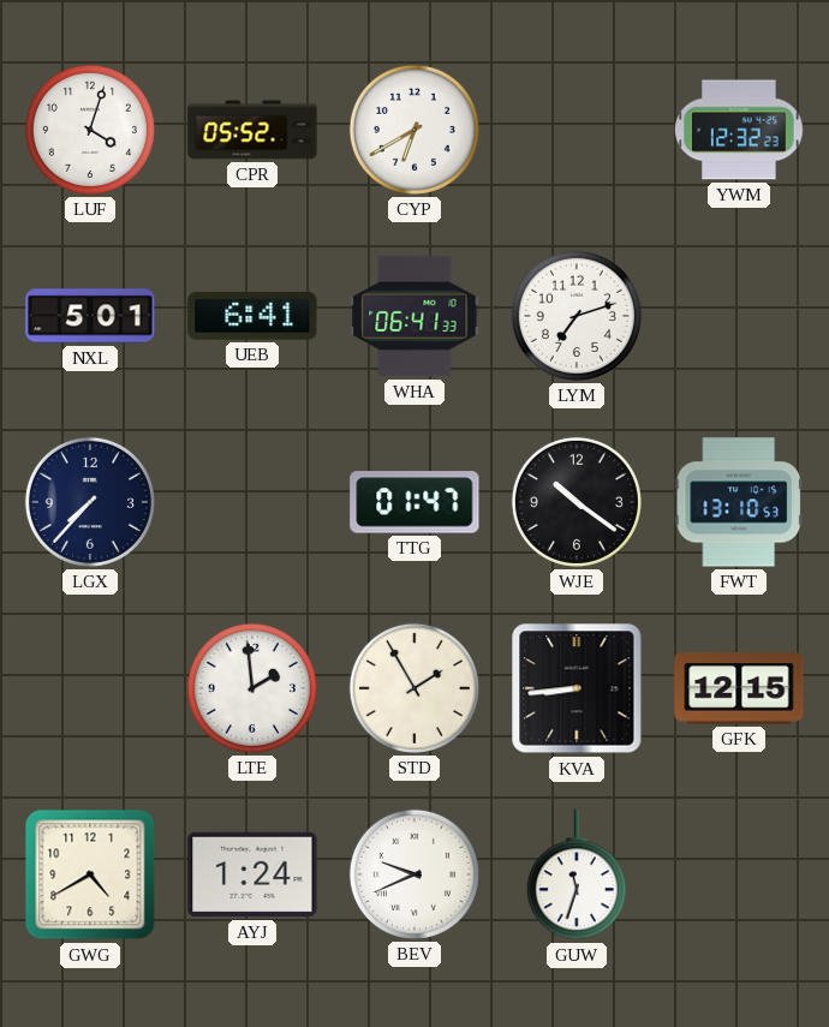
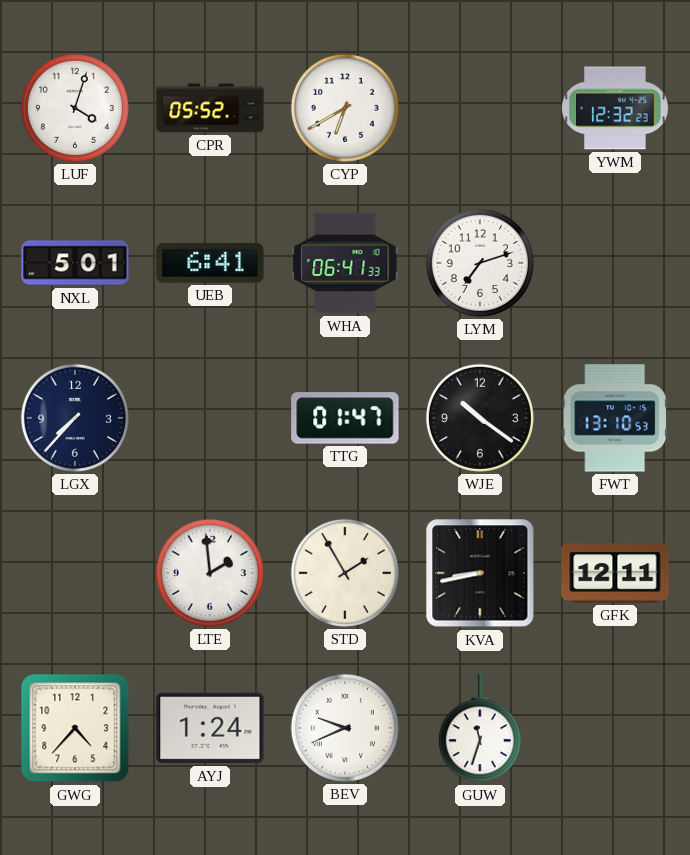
KVA: 8:44 -> 8:43
GFK: 12:15 -> 12:11
GWG: 4:40 -> 4:37
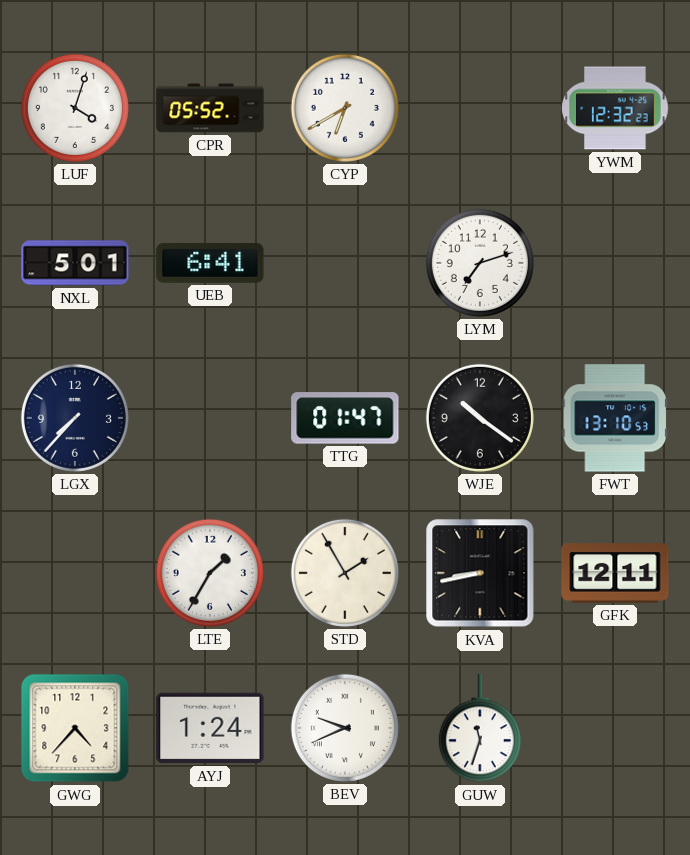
WHA: 06:41 -> none
LTE: 1:59 -> 1:35
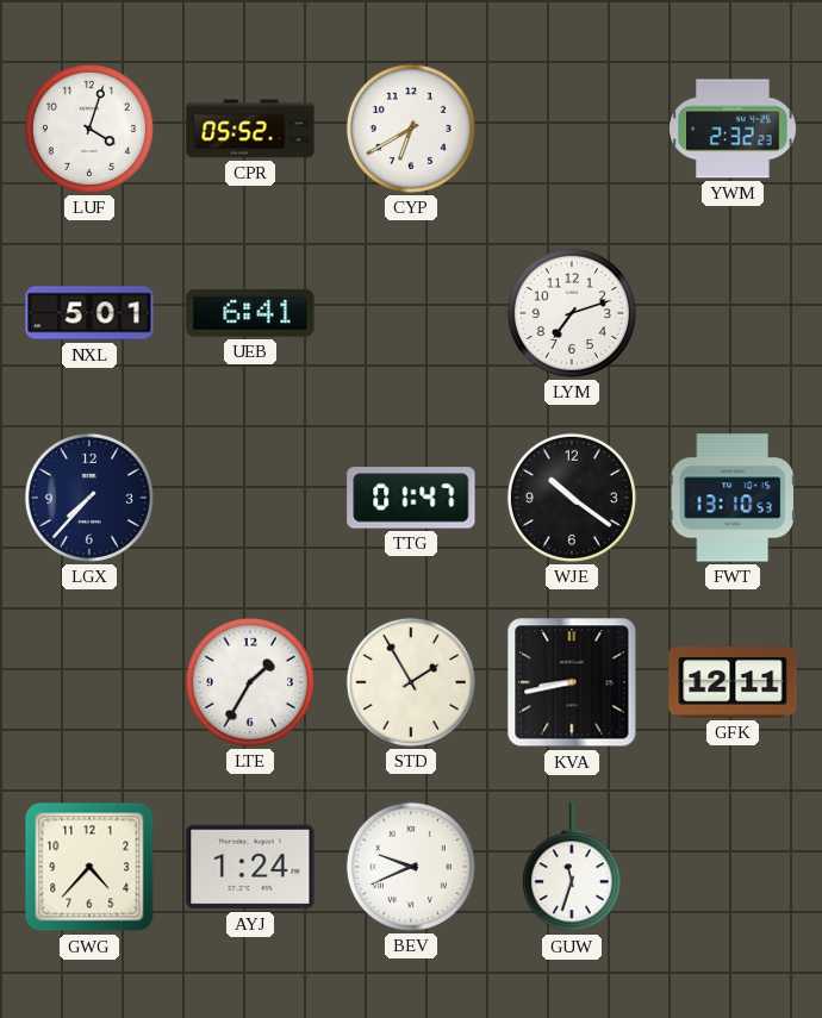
YWM: 12:32 -> 2:32
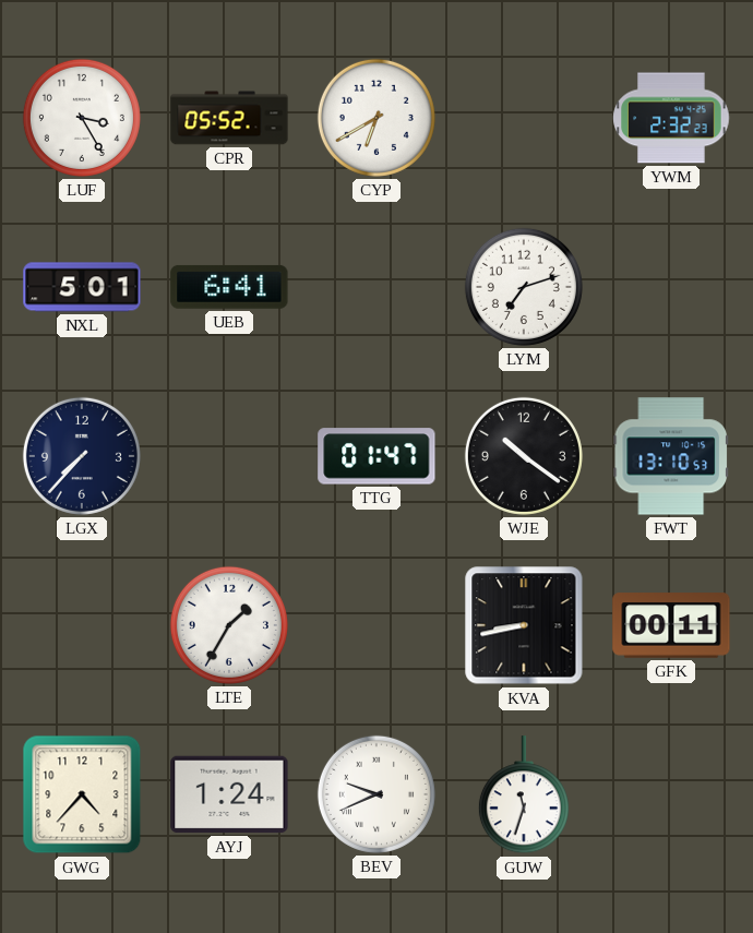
LUF: 4:03 -> 3:25
STD: 1:55 -> none
GFK: 12:11 -> 00:11
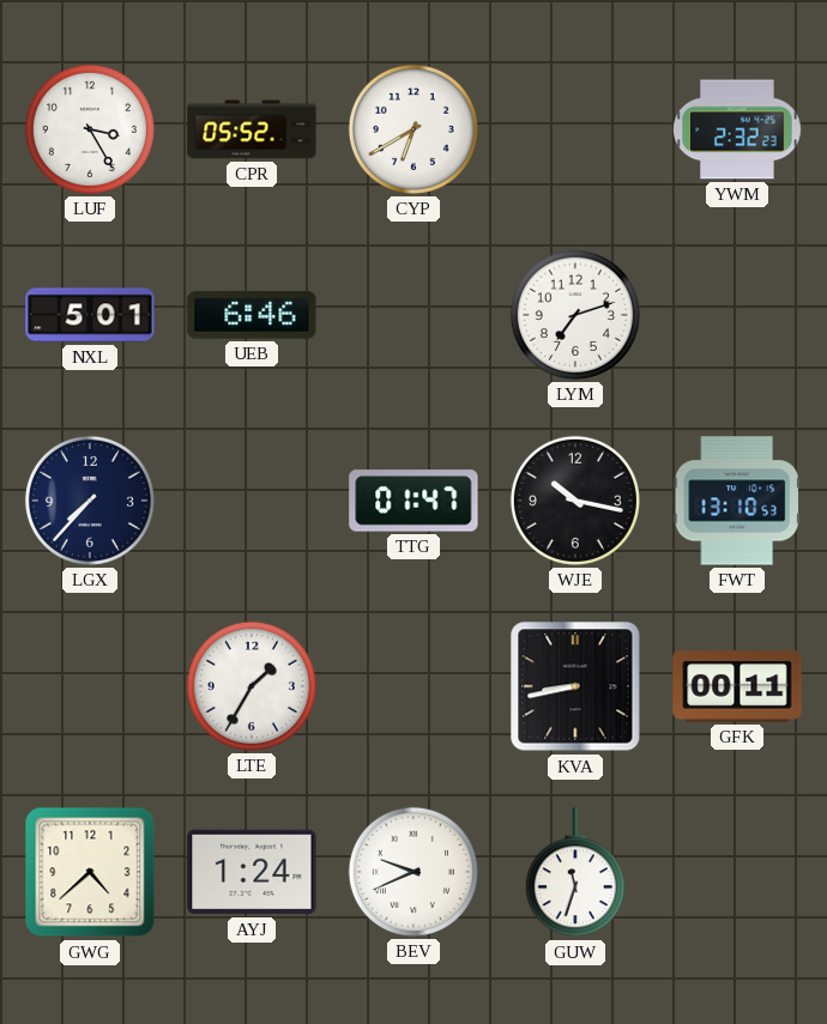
UEB: 6:41 -> 6:46
WJE: 10:21 -> 10:17
GWG: 4:37 -> 4:38
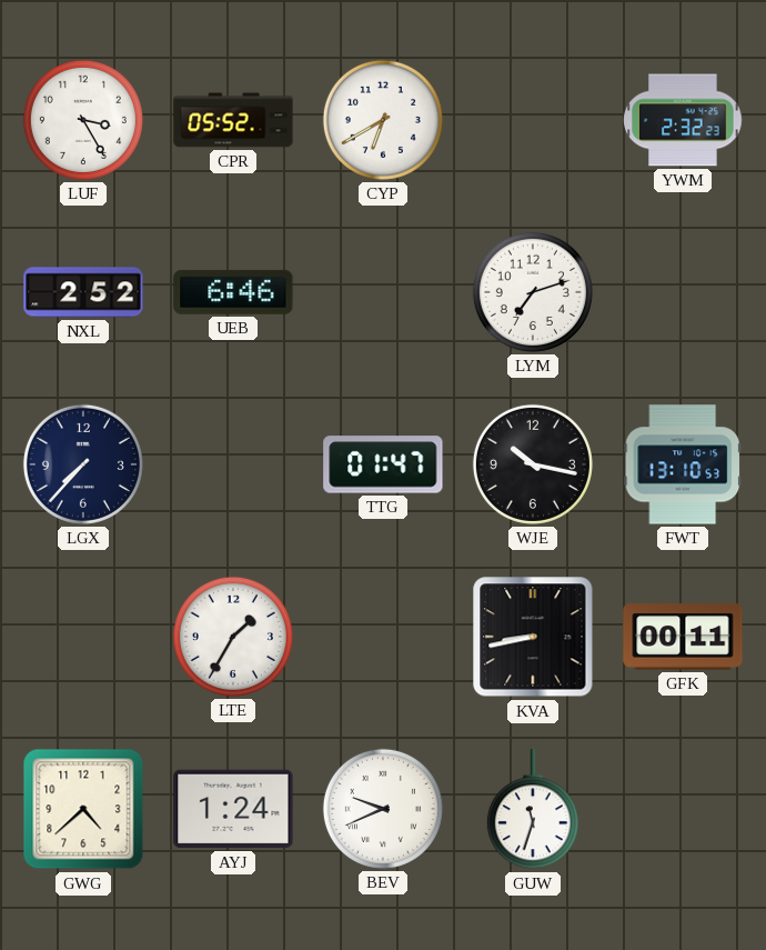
NXL: 5:01 -> 2:52
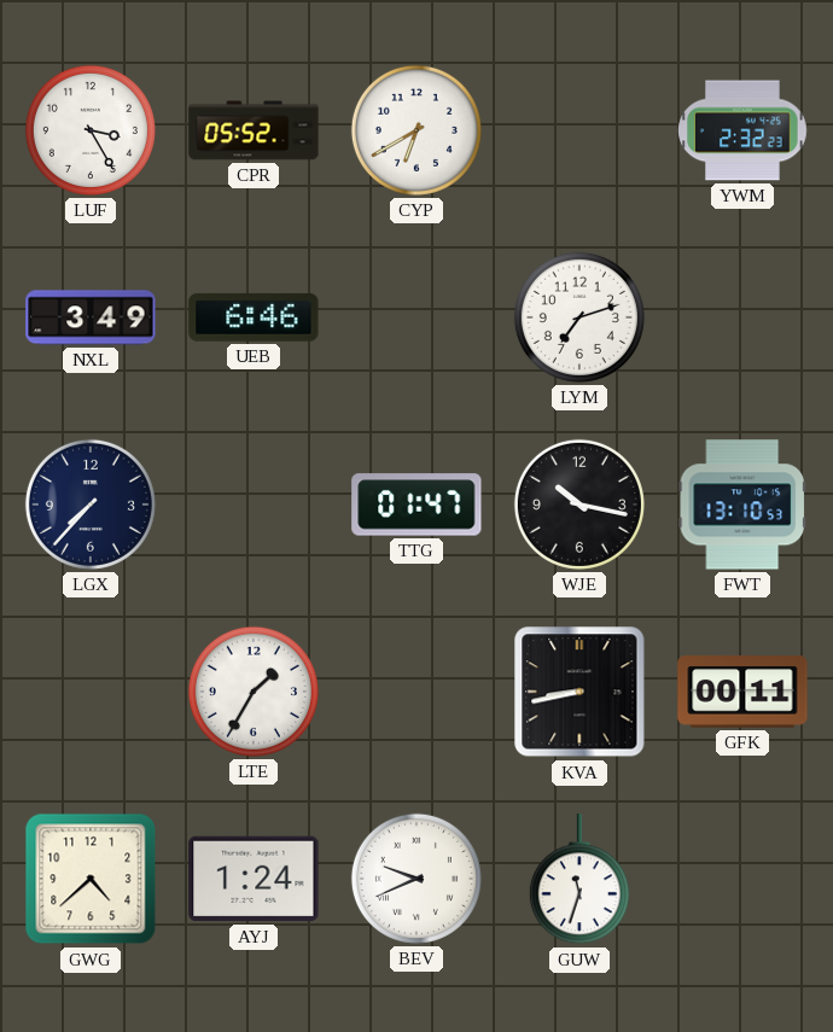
NXL: 2:52 -> 3:49
